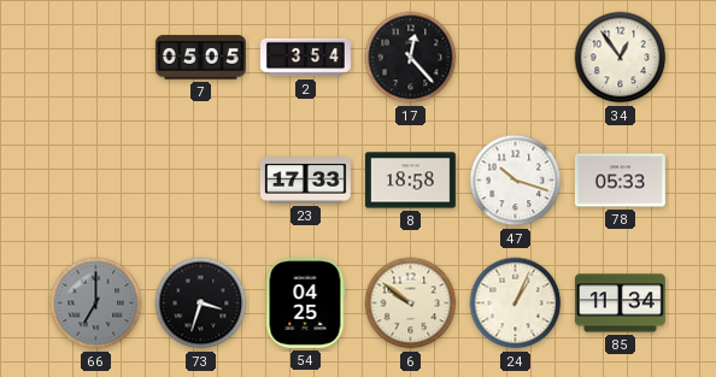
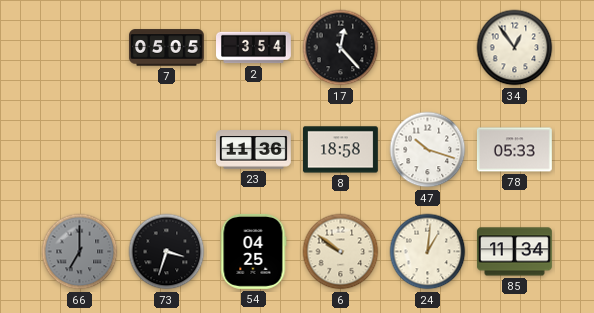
23: 17:33 -> 11:36
24: 1:04 -> 1:01
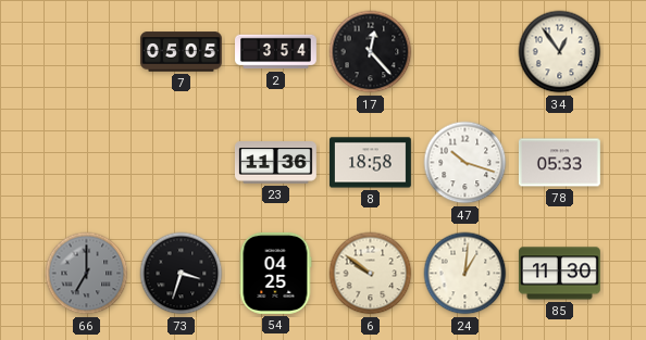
85: 11:34 -> 11:30
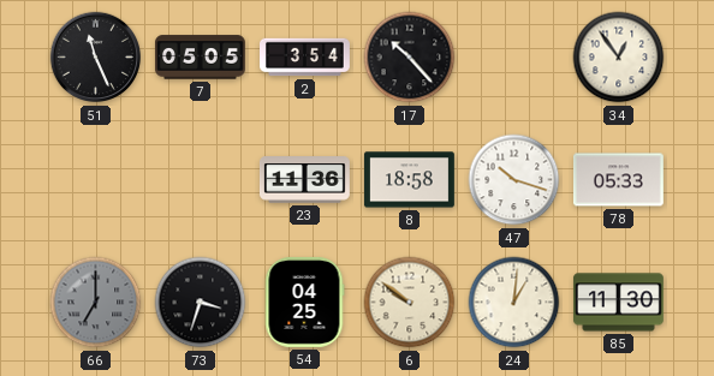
51: none -> 11:26
17: 12:23 -> 10:23
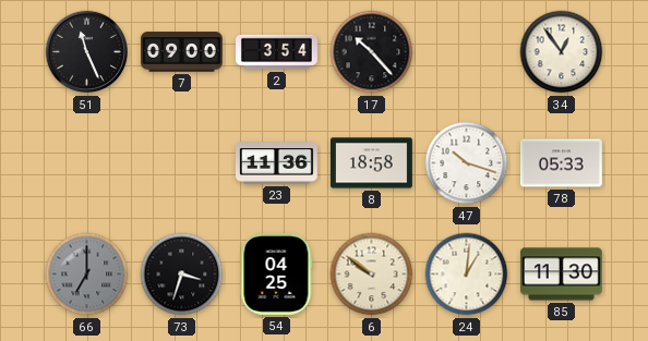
7: 05:05 -> 09:00
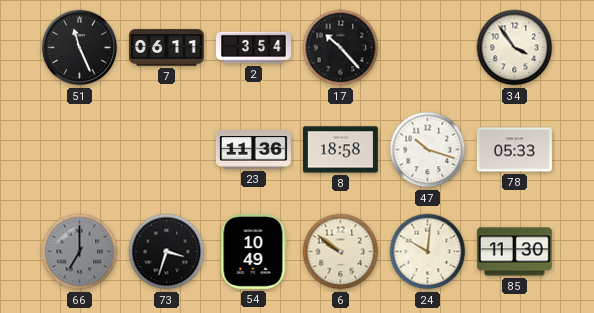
7: 09:00 -> 06:11
34: 12:54 -> 3:54
54: 04:25 -> 10:49
24: 1:01 -> 10:01
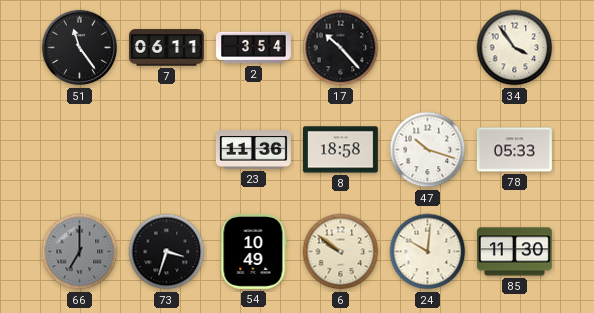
51: 11:26 -> 11:24
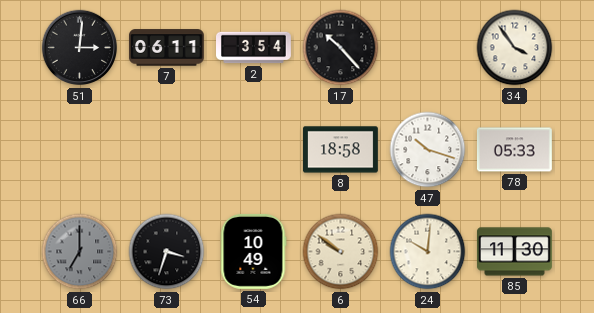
51: 11:24 -> 3:01
23: 11:36 -> none
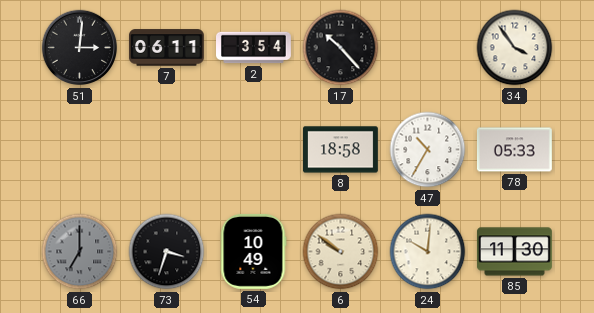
47: 10:18 -> 10:35
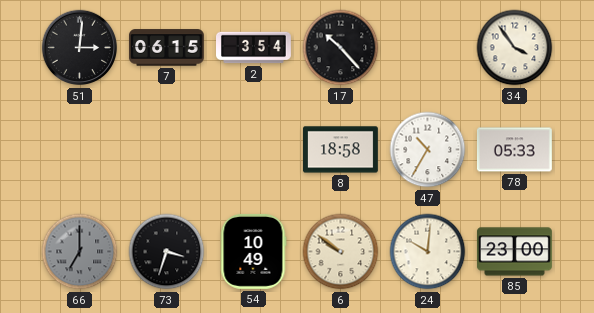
7: 06:11 -> 06:15
85: 11:30 -> 23:00
